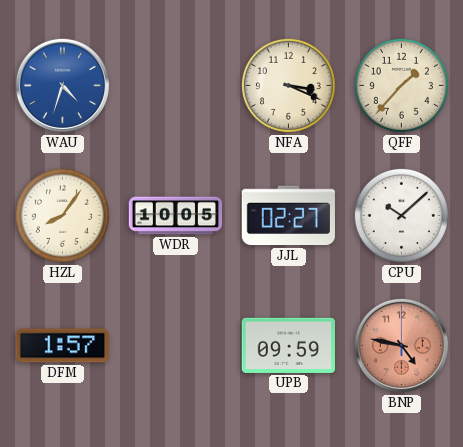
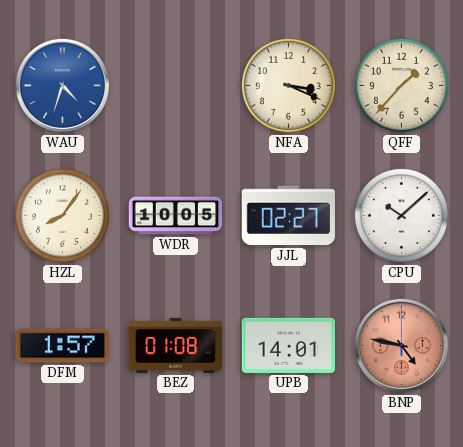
BEZ: none -> 01:08
UPB: 09:59 -> 14:01
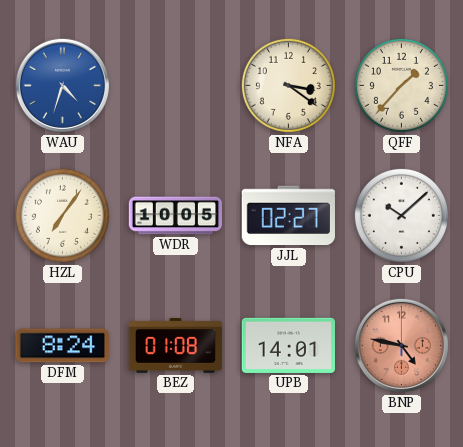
NFA: 3:19 -> 3:21
HZL: 8:06 -> 7:06
DFM: 1:57 -> 8:24
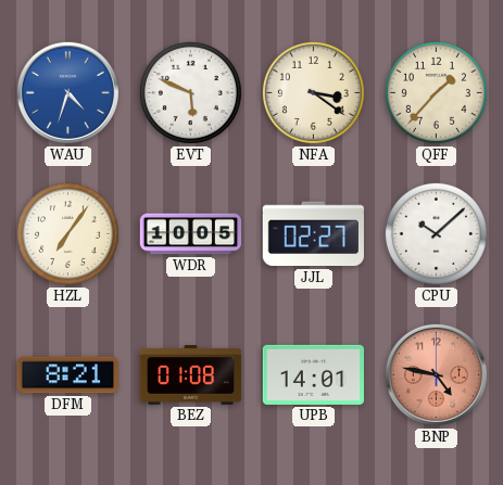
EVT: none -> 5:49
DFM: 8:24 -> 8:21
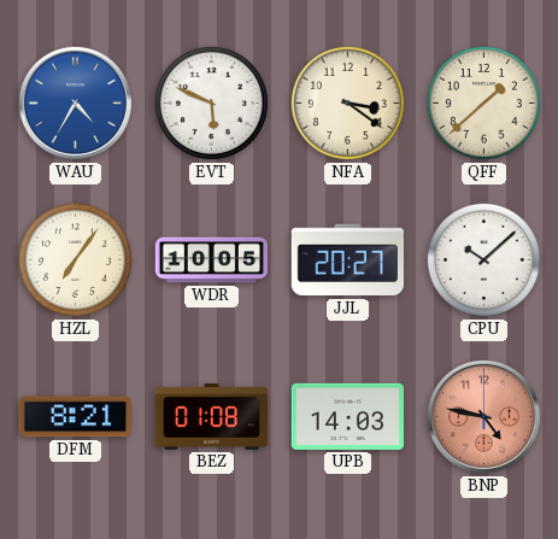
WAU: 4:33 -> 4:35
QFF: 1:37 -> 1:38
JJL: 02:27 -> 20:27
UPB: 14:01 -> 14:03
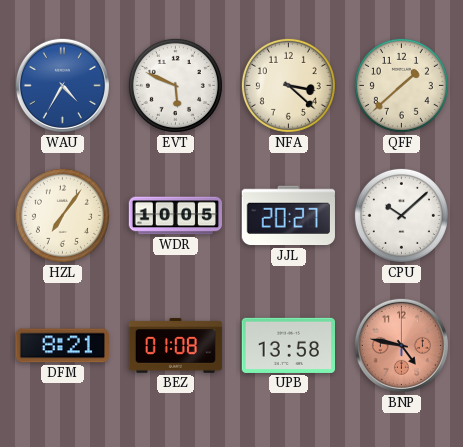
NFA: 3:21 -> 3:22
UPB: 14:03 -> 13:58
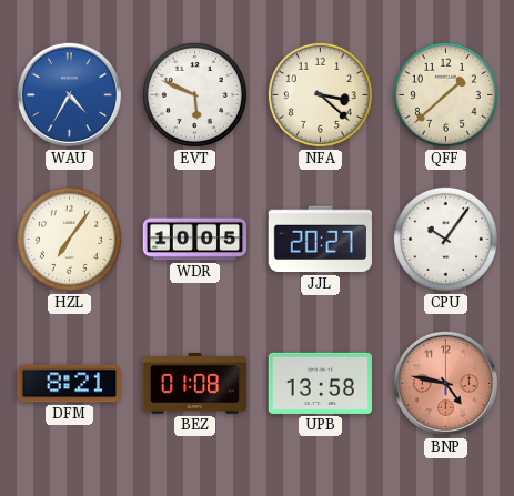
CPU: 10:08 -> 10:06
